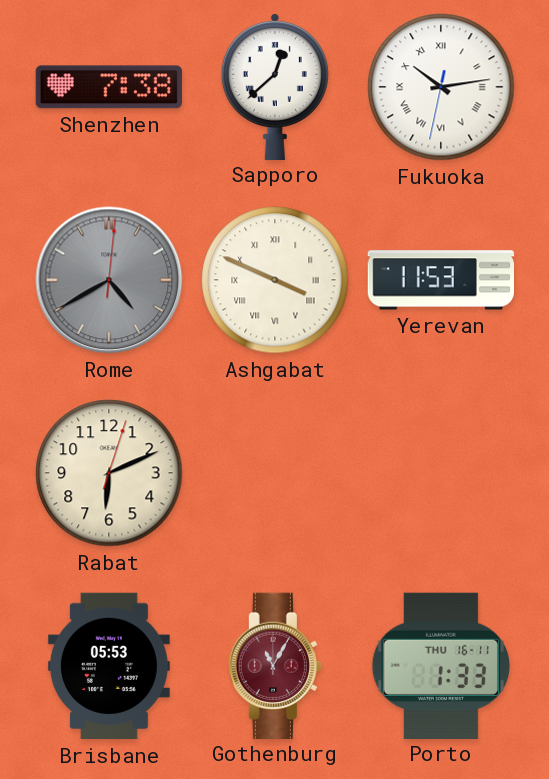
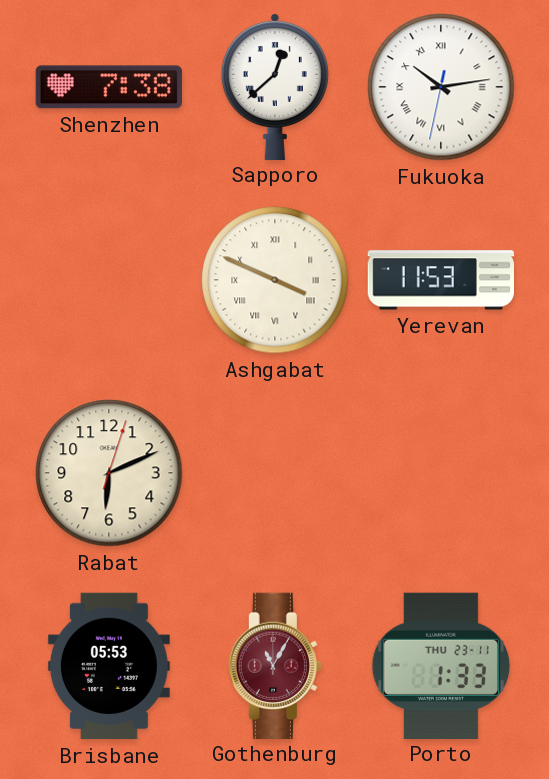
Rome: 4:40 -> none
Porto date: THU 16-11 -> THU 23-11
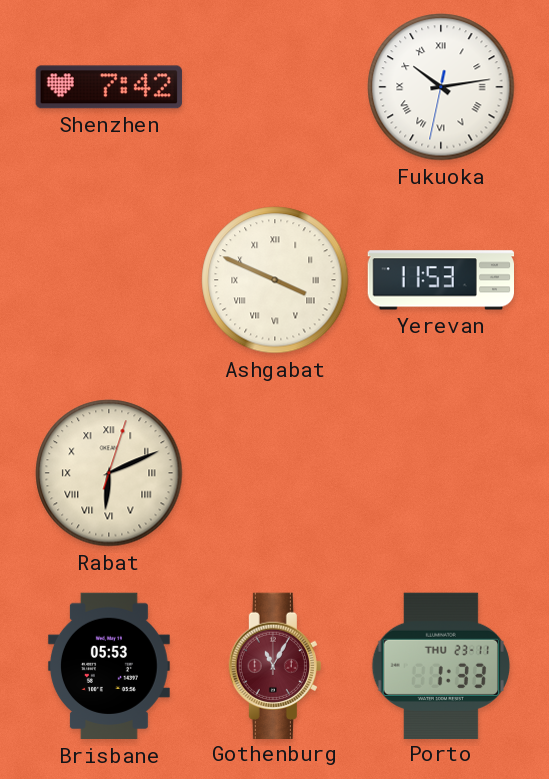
Shenzhen: 7:38 -> 7:42
Sapporo: 12:38 -> none
Rabat numerals: Arabic -> Roman
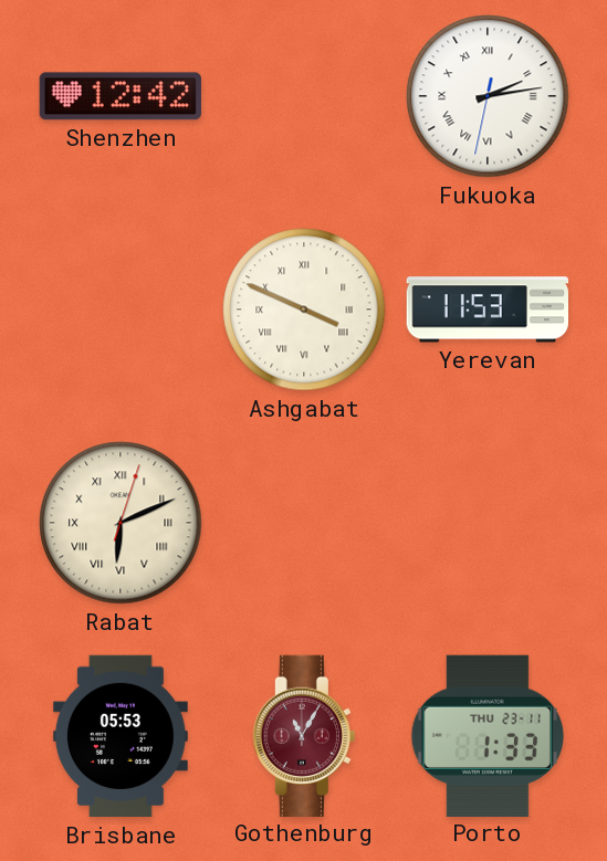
Shenzhen: 7:42 -> 12:42
Fukuoka: 10:13 -> 2:13
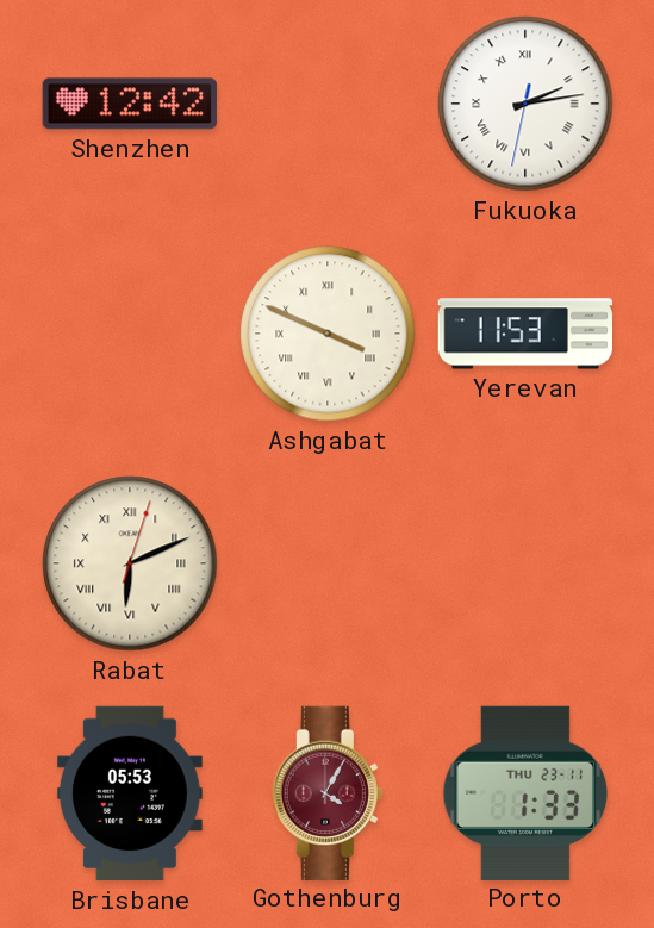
Gothenburg: 11:05 -> 4:05
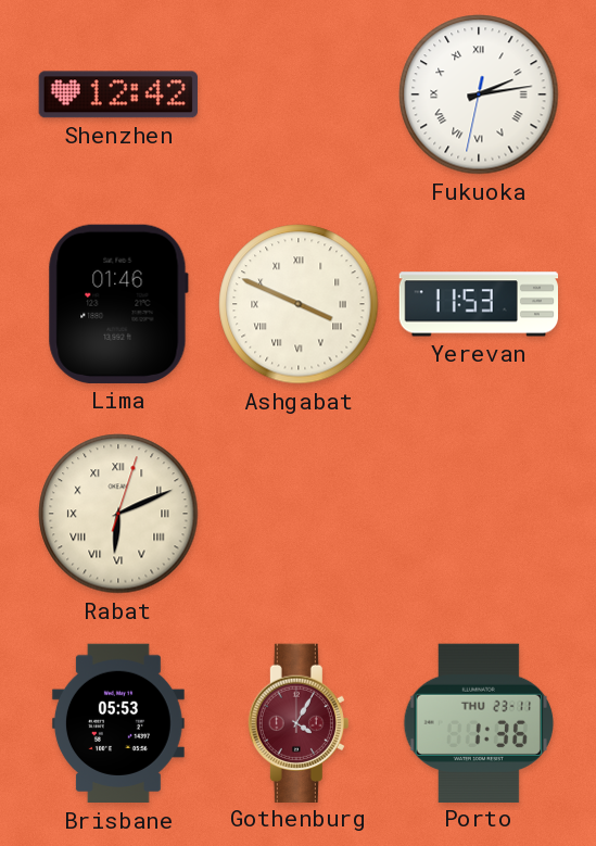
Lima: none -> 01:46
Porto: 1:33 -> 1:36
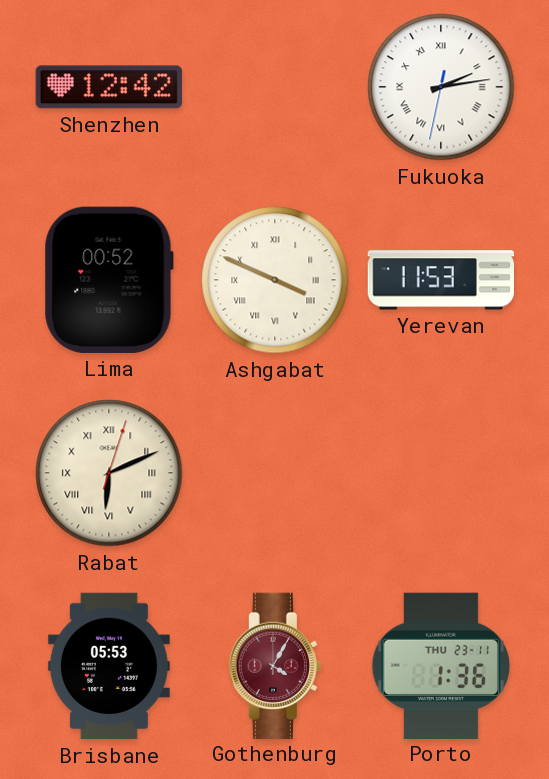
Lima: 01:46 -> 00:52
